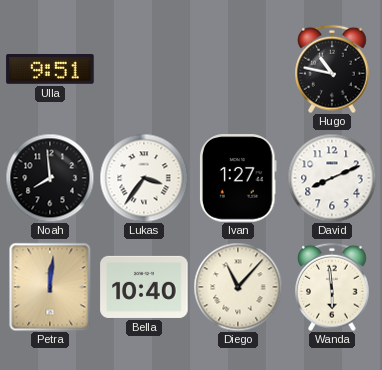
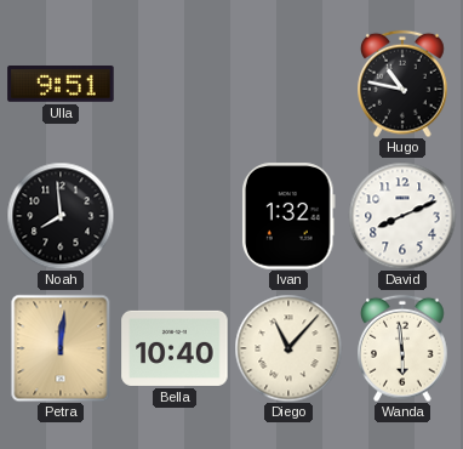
Lukas: 3:36 -> none
Ivan: 1:27 -> 1:32
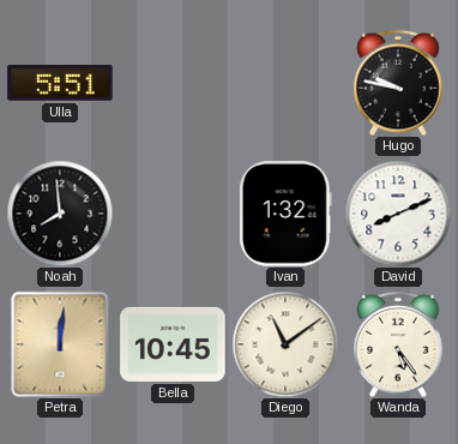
Ulla: 9:51 -> 5:51
Hugo: 10:47 -> 9:47
Bella: 10:40 -> 10:45
Diego: 11:07 -> 11:09
Wanda: 5:59 -> 5:24
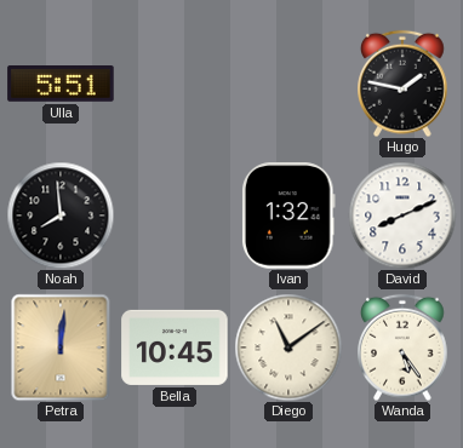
Hugo: 9:47 -> 1:47
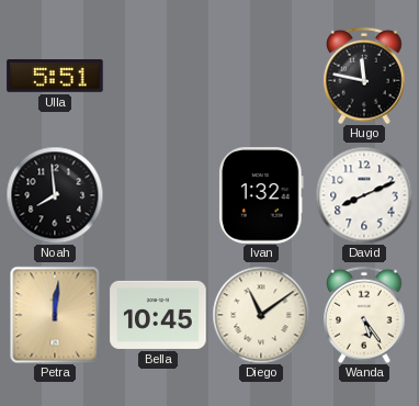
Hugo: 1:47 -> 11:47
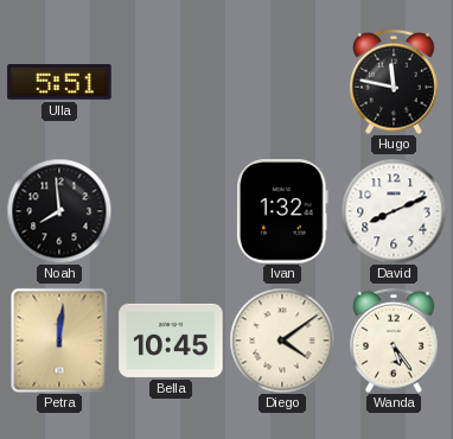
Diego: 11:09 -> 4:09
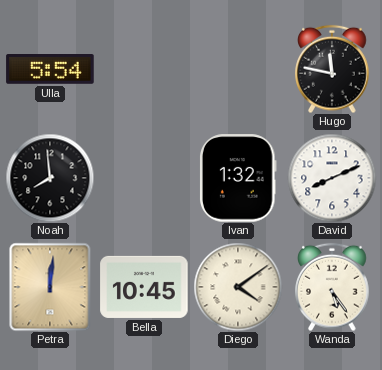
Ulla: 5:51 -> 5:54
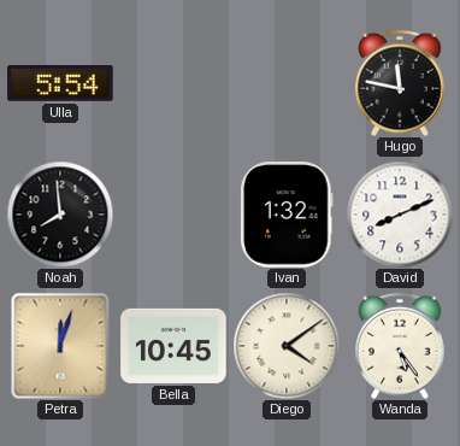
Petra: 12:01 -> 12:03
